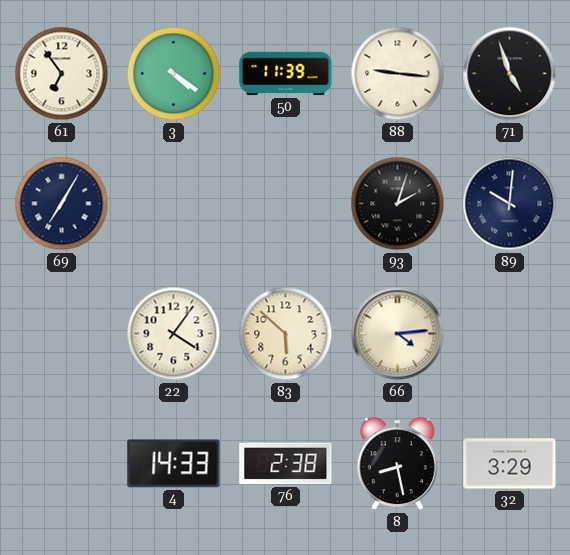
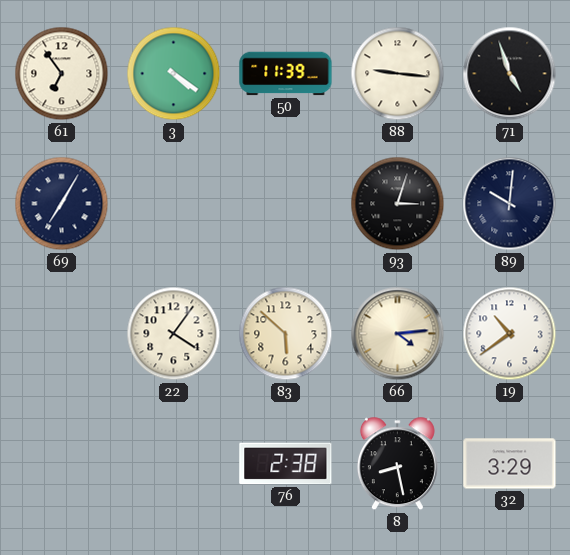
93: 2:03 -> 3:03
19: none -> 10:39
4: 14:33 -> none
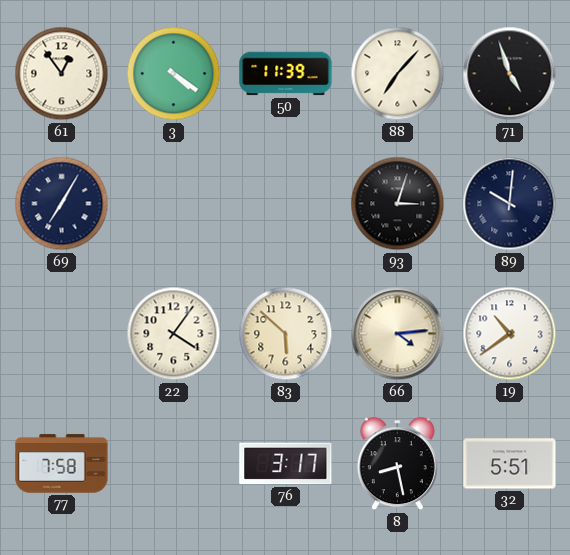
61: 6:54 -> 12:54
88: 9:16 -> 7:07
77: none -> 7:58
76: 2:38 -> 3:17
32: 3:29 -> 5:51
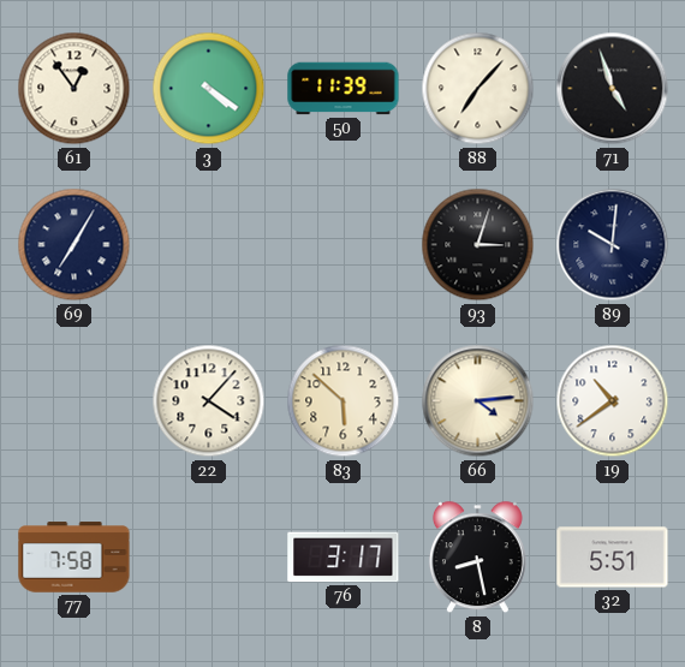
22: 4:06 -> 4:07
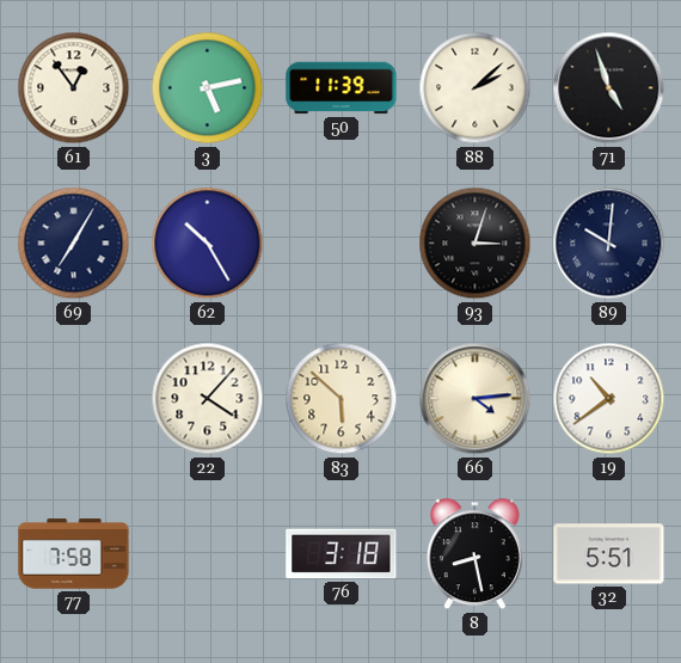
3: 4:21 -> 5:13
88: 7:07 -> 2:08
62: none -> 10:25
76: 3:17 -> 3:18
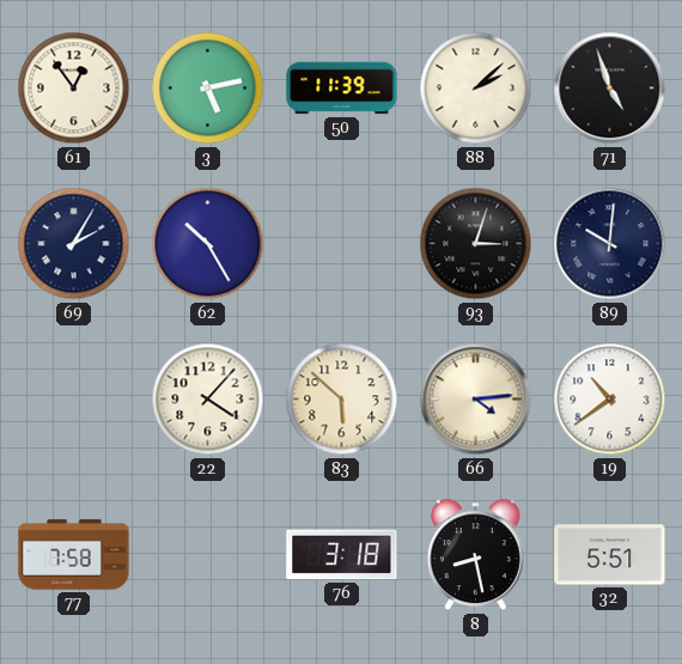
69: 7:05 -> 2:05
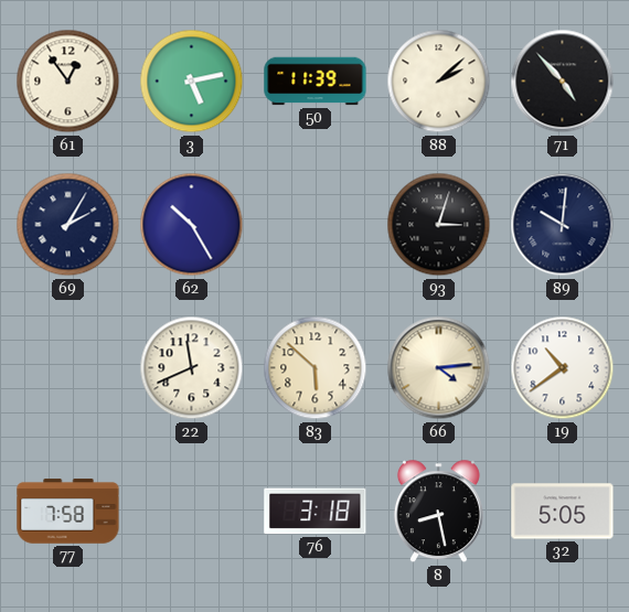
71: 4:57 -> 4:53
22: 4:07 -> 11:41
32: 5:51 -> 5:05
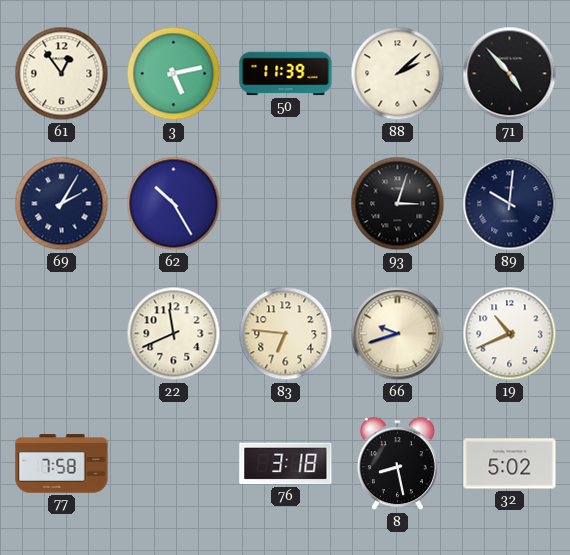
83: 5:52 -> 6:46
66: 4:14 -> 9:42
19: 10:39 -> 10:41
32: 5:05 -> 5:02
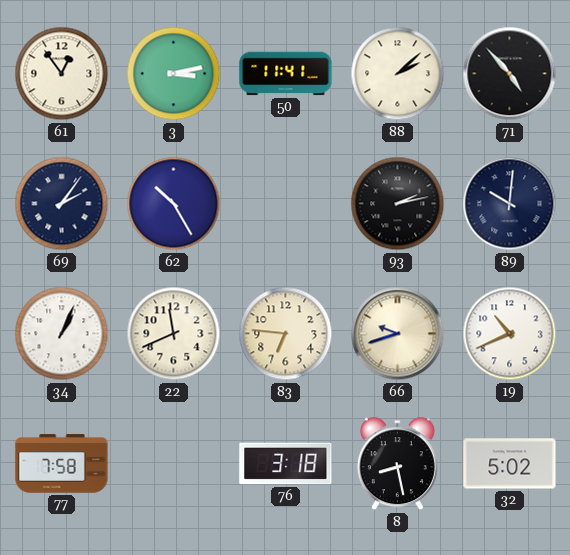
3: 5:13 -> 3:13
50: 11:39 -> 11:41
69: 2:05 -> 2:06
93: 3:03 -> 2:13
34: none -> 1:04
